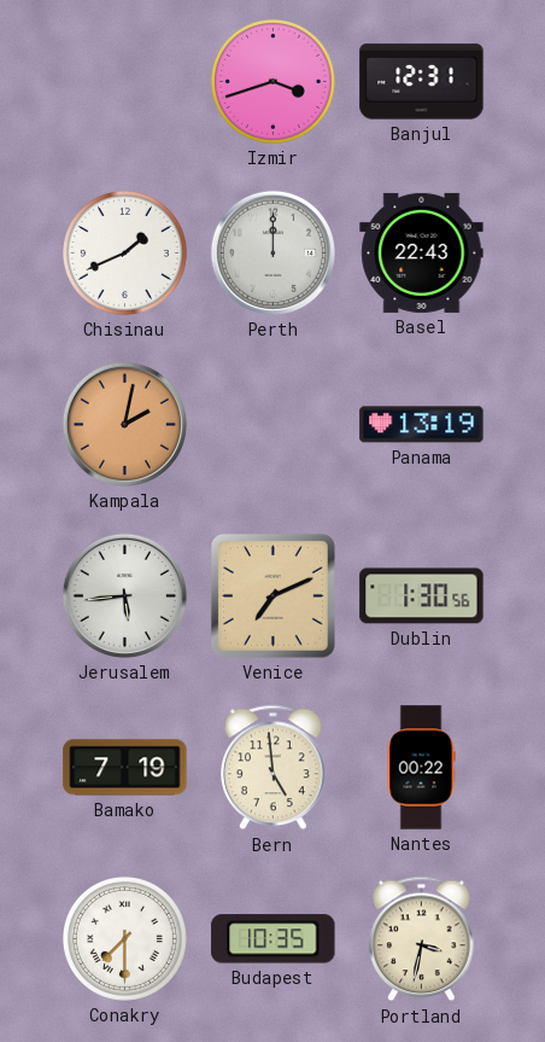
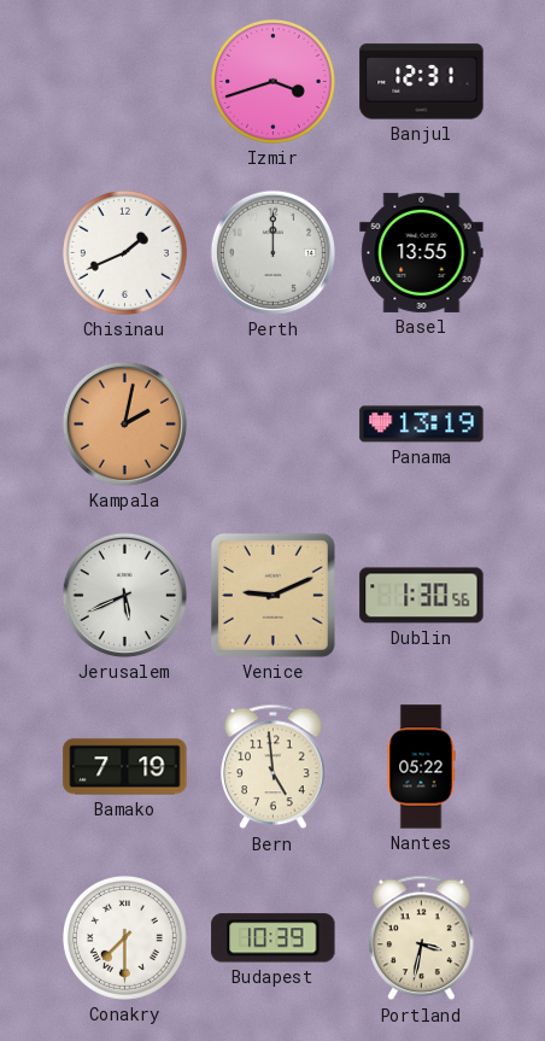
Basel: 22:43 -> 13:55
Jerusalem: 5:44 -> 5:41
Venice: 7:11 -> 9:11
Nantes: 00:22 -> 05:22
Budapest: 10:35 -> 10:39
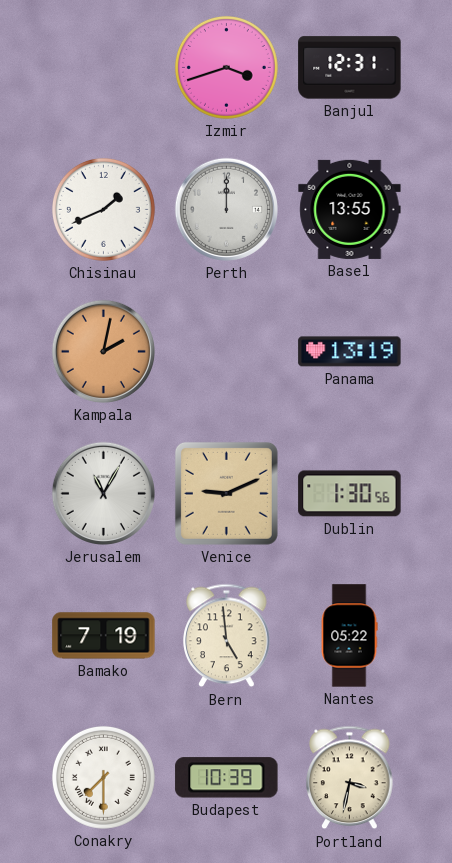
Jerusalem: 5:41 -> 11:05
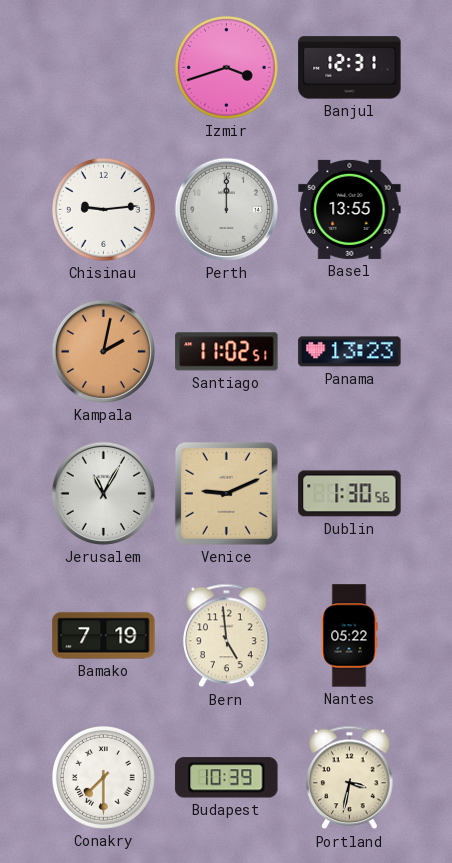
Chisinau: 1:41 -> 9:14
Santiago: none -> 11:02
Panama: 13:19 -> 13:23
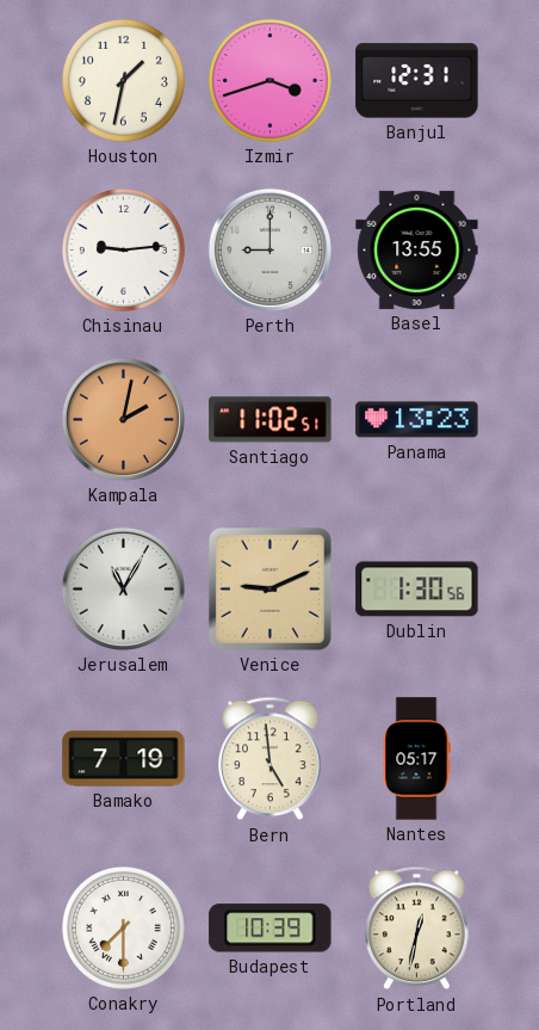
Houston: none -> 1:32
Perth: 12:00 -> 9:00
Nantes: 05:22 -> 05:17
Portland: 3:32 -> 12:32
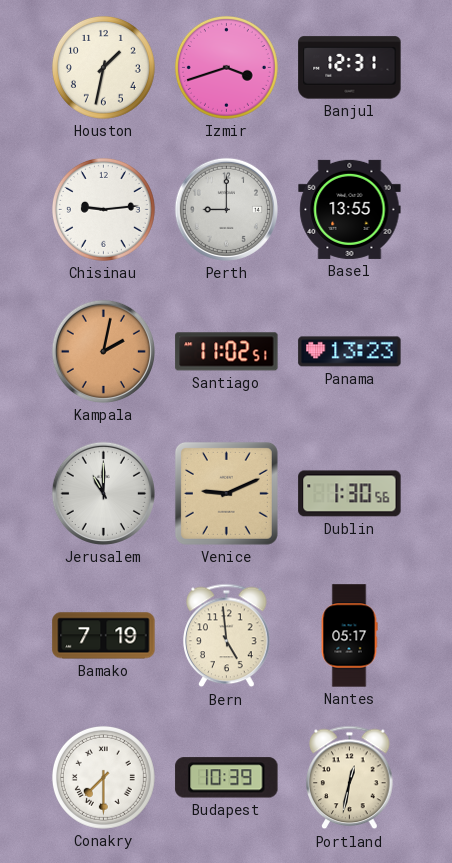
Jerusalem: 11:05 -> 11:00
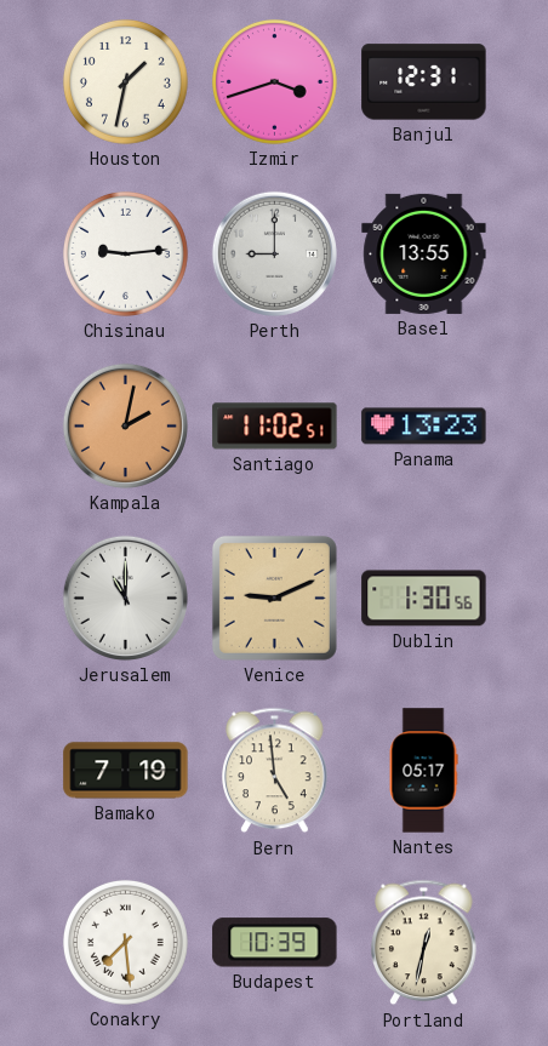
Conakry: 7:30 -> 7:29
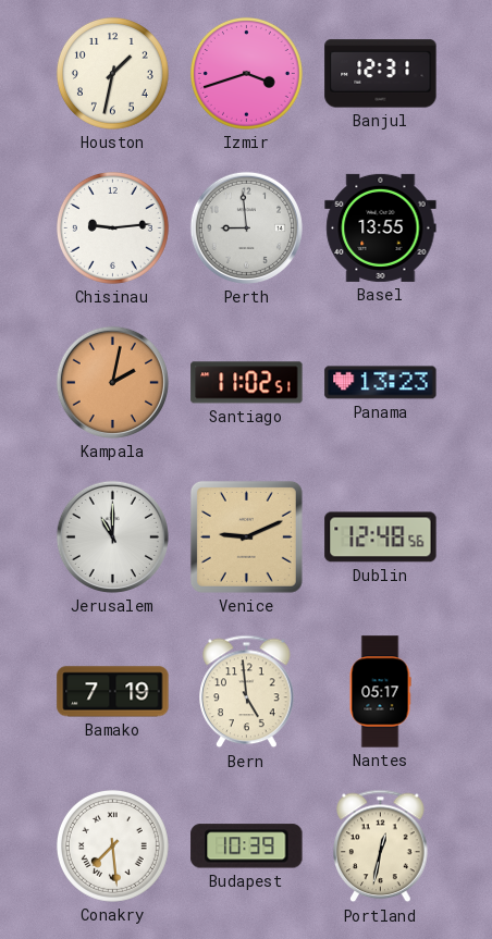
Perth: 9:00 -> 8:59
Dublin: 1:30 -> 12:48
